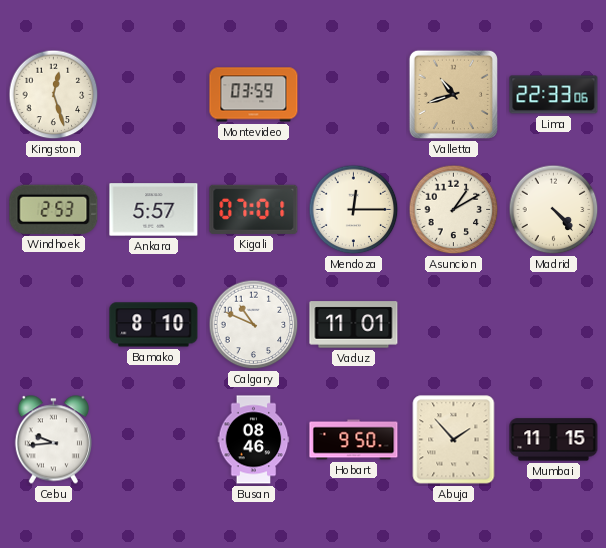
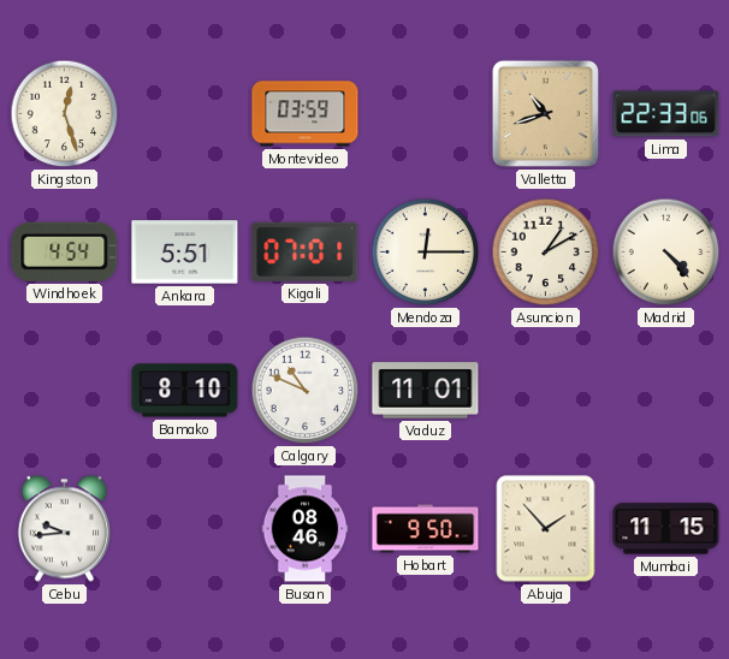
Windhoek: 2:53 -> 4:54
Ankara: 5:57 -> 5:51
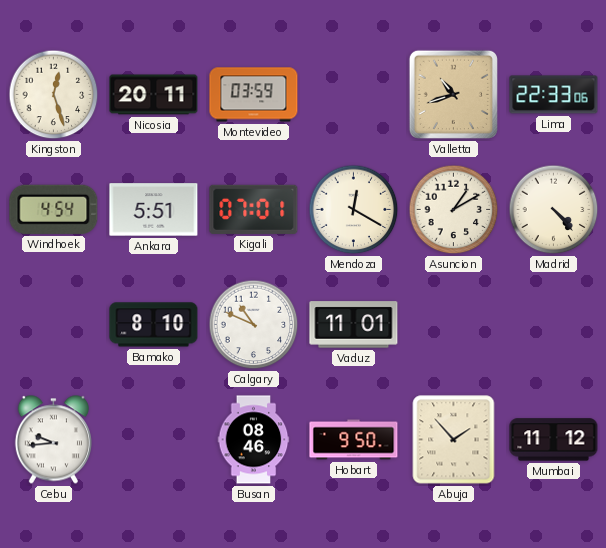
Nicosia: none -> 20:11
Mendoza: 12:15 -> 12:20
Mumbai: 11:15 -> 11:12
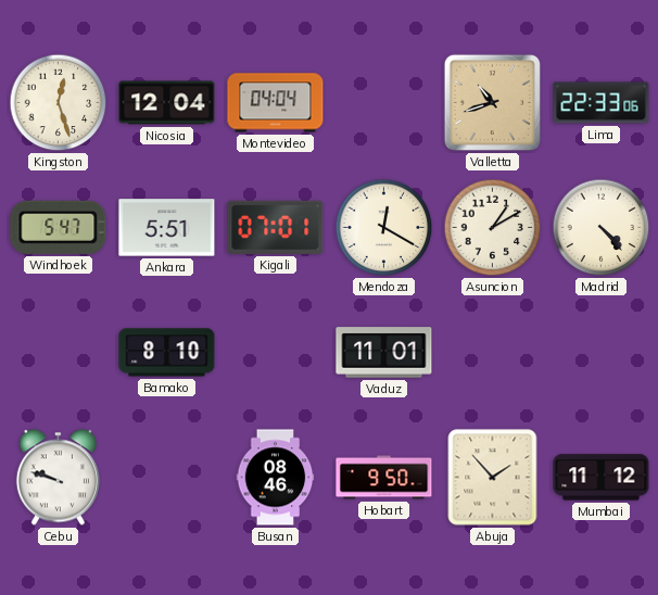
Nicosia: 20:11 -> 12:04
Montevideo: 03:59 -> 04:04
Windhoek: 4:54 -> 5:47
Calgary: 10:49 -> none
Cebu: 9:44 -> 9:48
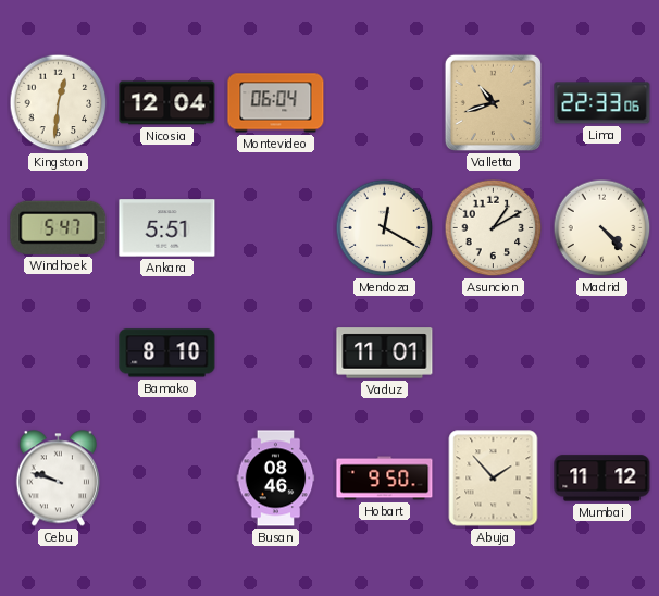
Kingston: 12:27 -> 12:31
Montevideo: 04:04 -> 06:04
Kigali: 07:01 -> none
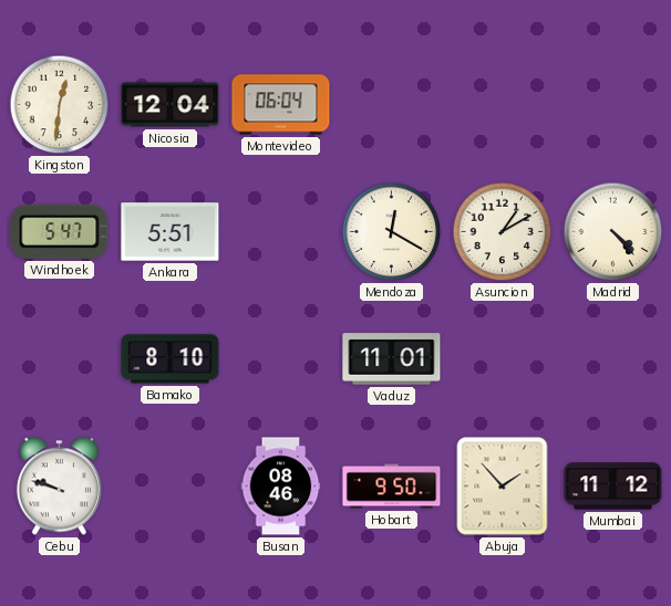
Valletta: 10:42 -> none
Lima: 22:33 -> none
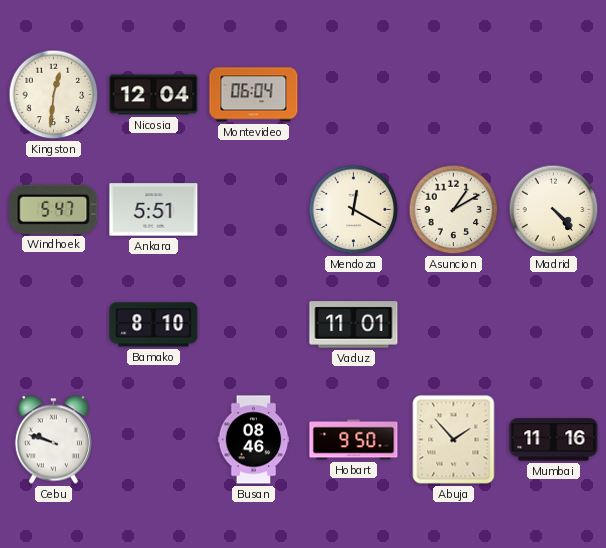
Mumbai: 11:12 -> 11:16
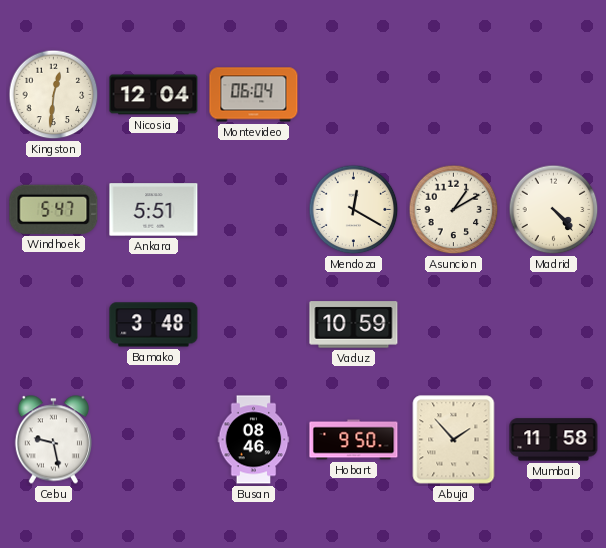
Bamako: 8:10 -> 3:48
Vaduz: 11:01 -> 10:59
Cebu: 9:48 -> 9:28
Mumbai: 11:16 -> 11:58
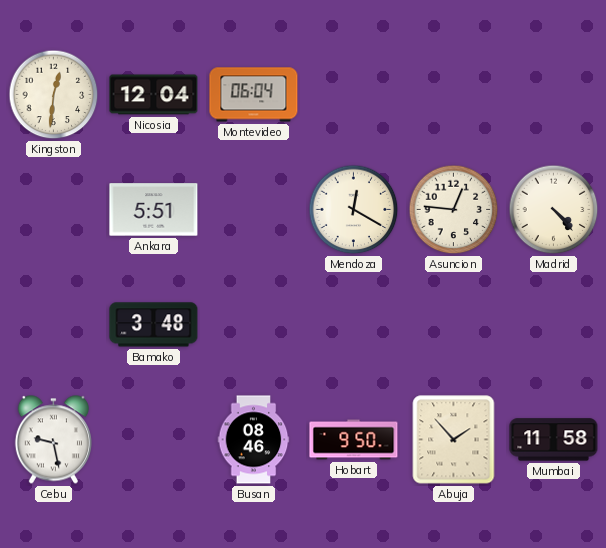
Windhoek: 5:47 -> none
Asuncion: 1:10 -> 12:46
Vaduz: 10:59 -> none
